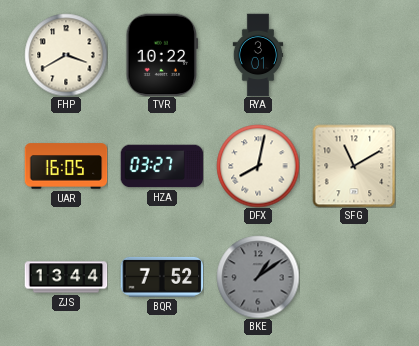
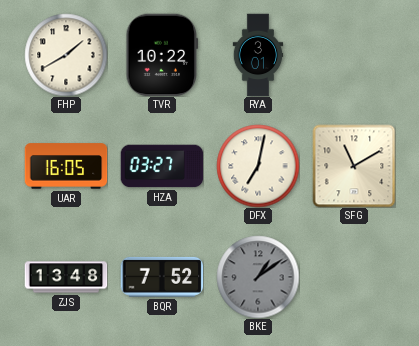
FHP: 3:40 -> 1:40
DFX: 8:02 -> 7:02
ZJS: 13:44 -> 13:48
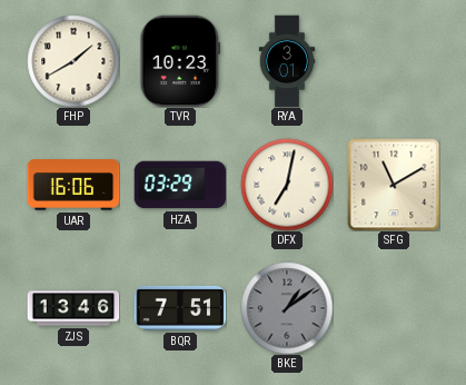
TVR: 10:22 -> 10:23
UAR: 16:05 -> 16:06
HZA: 03:27 -> 03:29
ZJS: 13:48 -> 13:46
BQR: 7:52 -> 7:51
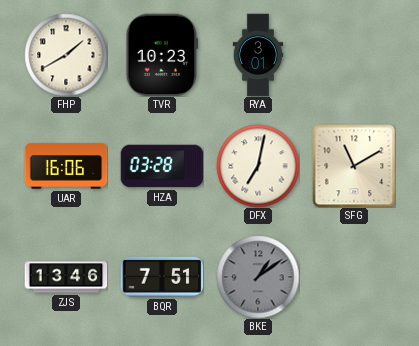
HZA: 03:29 -> 03:28
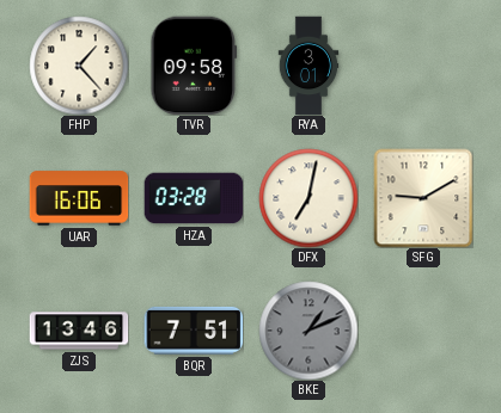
FHP: 1:40 -> 1:23
TVR: 10:23 -> 09:58
SFG: 11:10 -> 9:10
BKE: 1:09 -> 1:11
